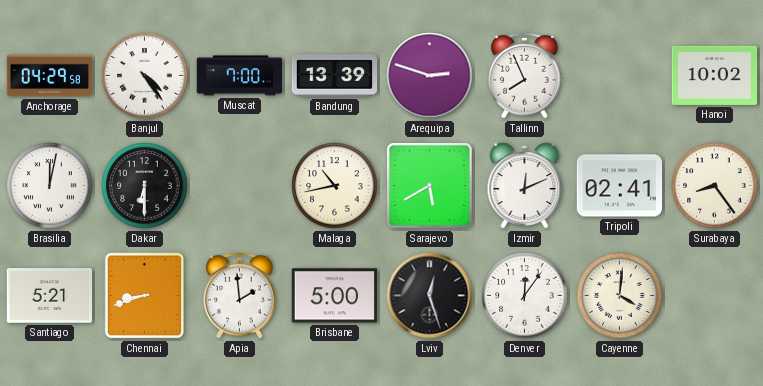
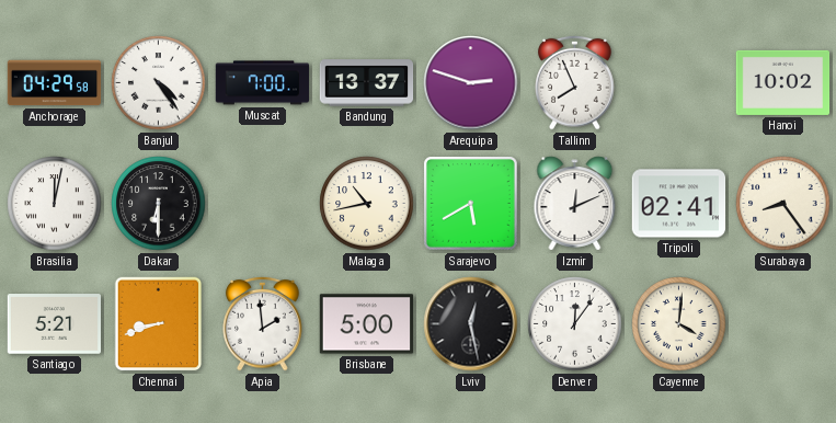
Bandung: 13:39 -> 13:37
Lviv: 12:27 -> 12:28
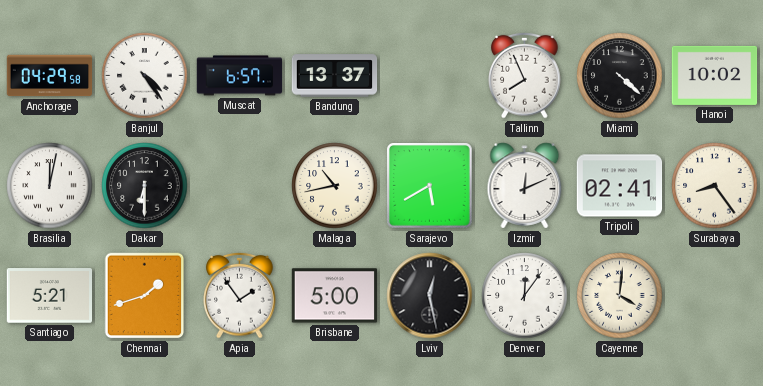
Muscat: 7:00 -> 6:57
Arequipa: 2:48 -> none
Miami: none -> 4:22
Chennai: 8:42 -> 1:42
Apia: 1:59 -> 1:54
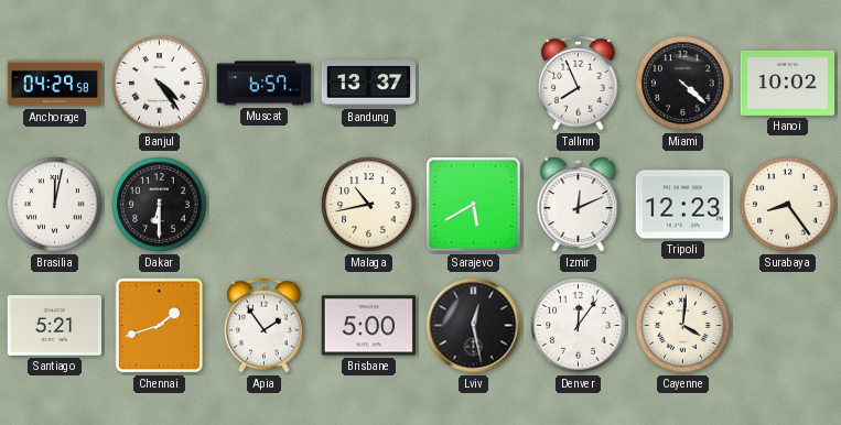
Tripoli: 02:41 -> 12:23
